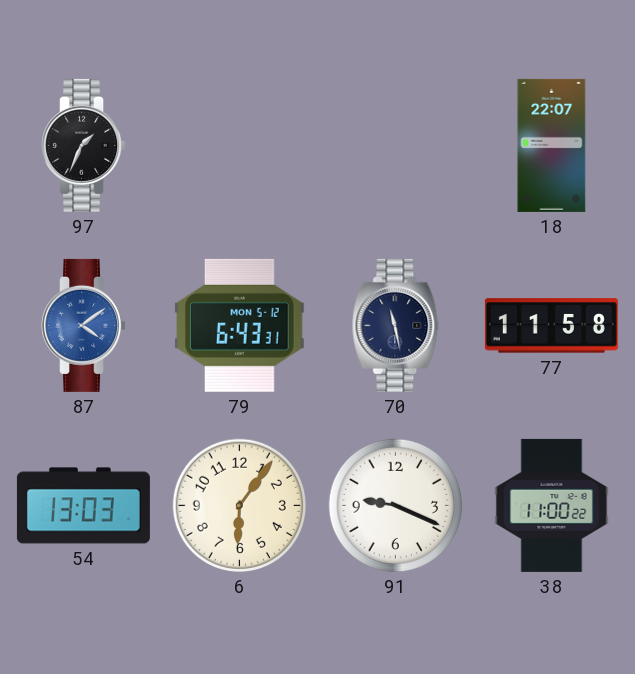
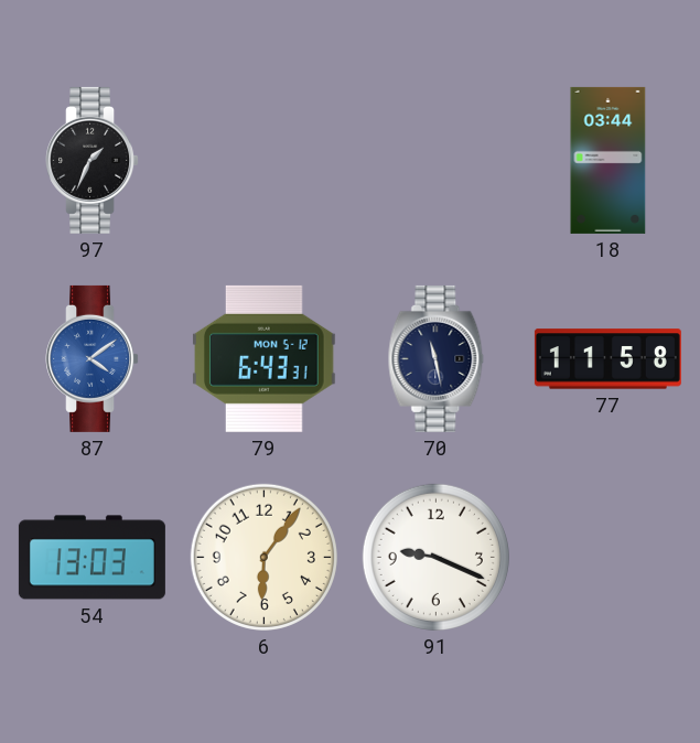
18: 22:07 -> 03:44
38: 11:00 -> none
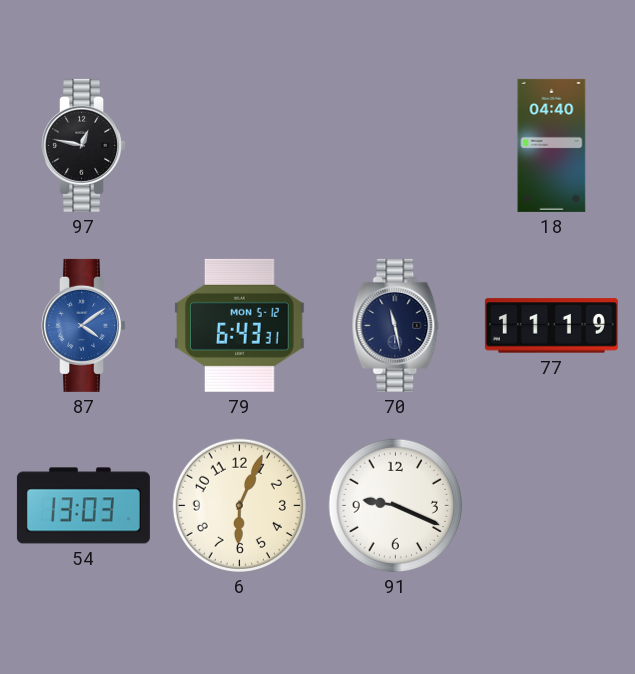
97: 1:34 -> 12:47
18: 03:44 -> 04:40
77: 11:58 -> 11:19
6: 6:06 -> 6:04
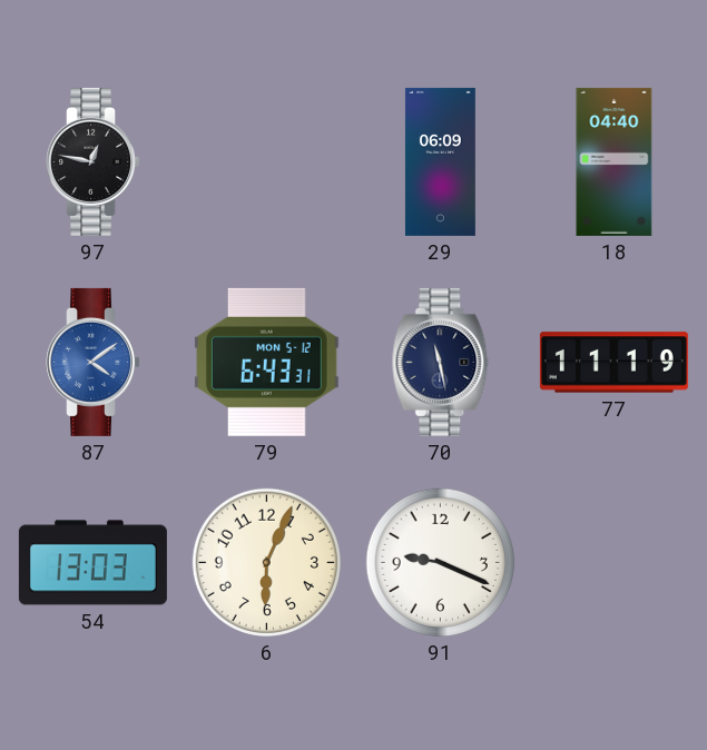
29: none -> 06:09
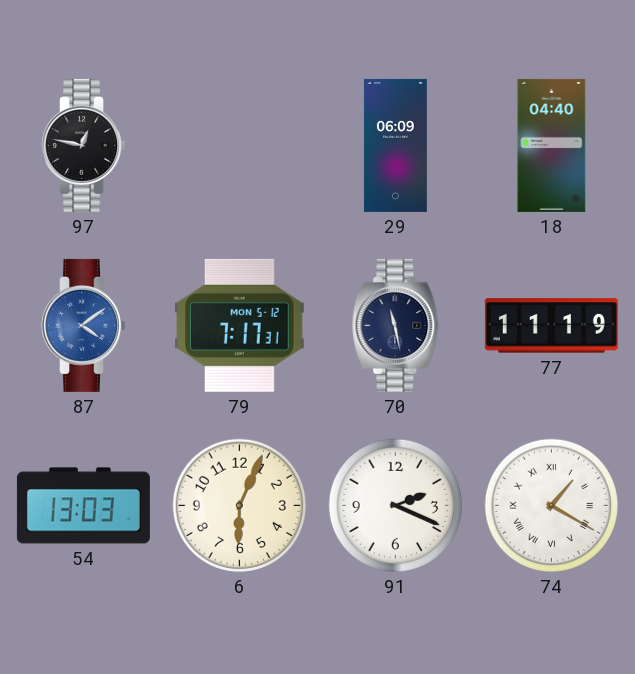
79: 6:43 -> 7:17
91: 9:19 -> 2:19
74: none -> 1:20
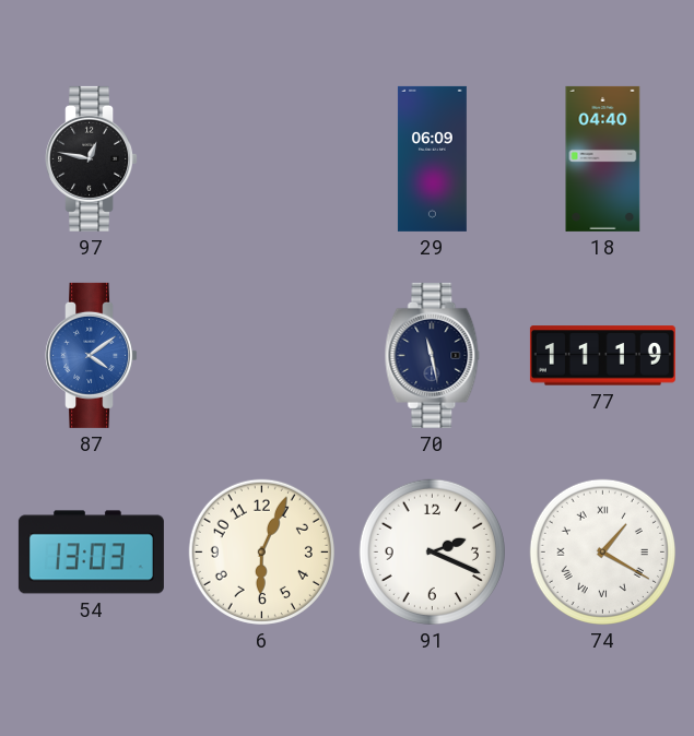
79: 7:17 -> none
